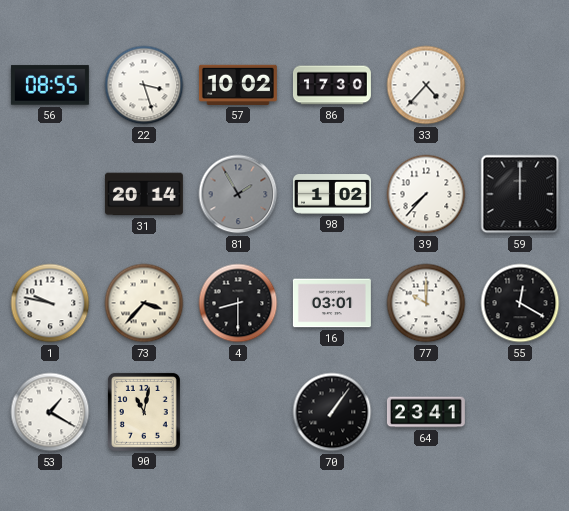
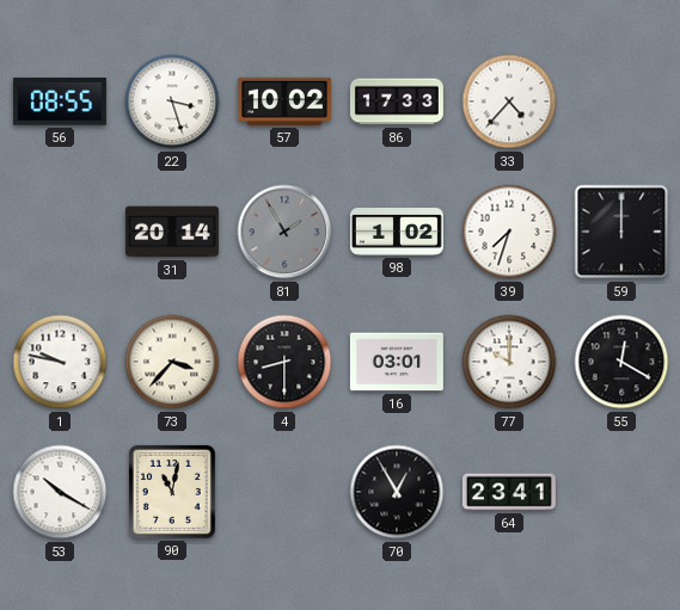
86: 17:30 -> 17:33
39: 7:37 -> 7:33
53: 1:20 -> 10:20
70: 1:06 -> 12:55
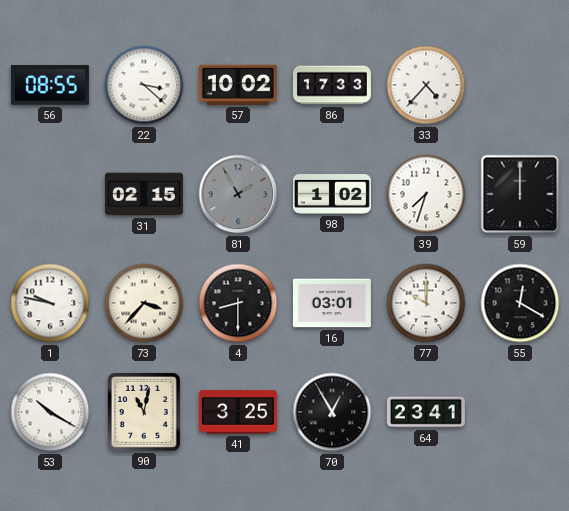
22: 3:27 -> 3:22
31: 20:14 -> 02:15
41: none -> 3:25
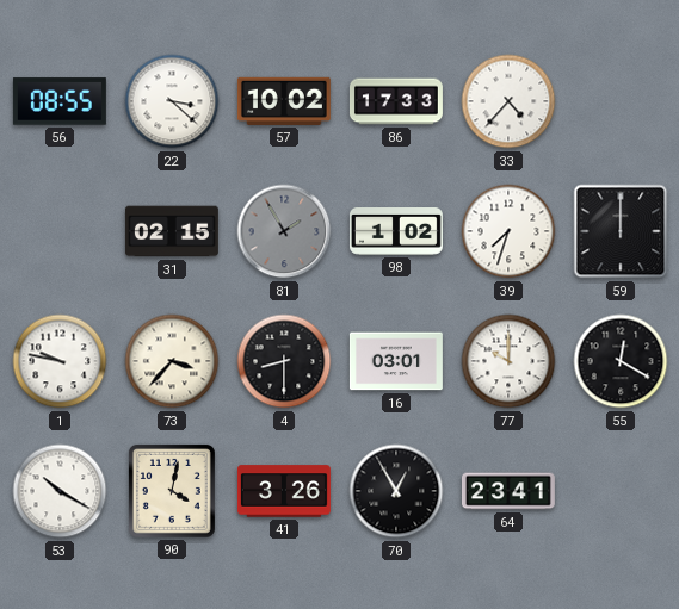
90: 11:02 -> 4:02
41: 3:25 -> 3:26
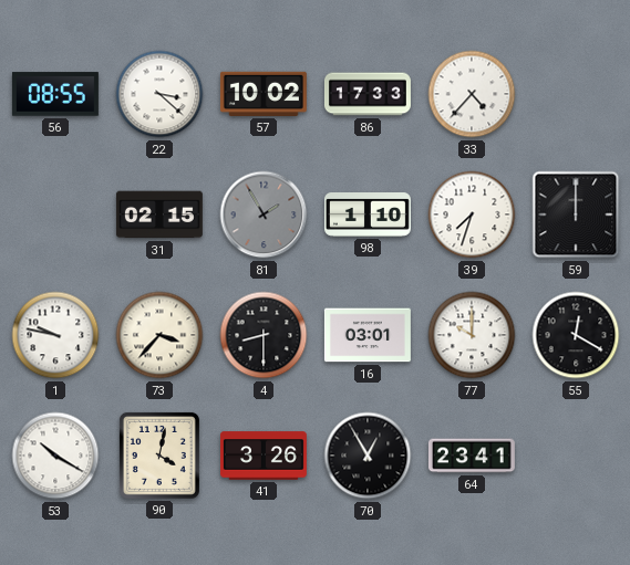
98: 1:02 -> 1:10
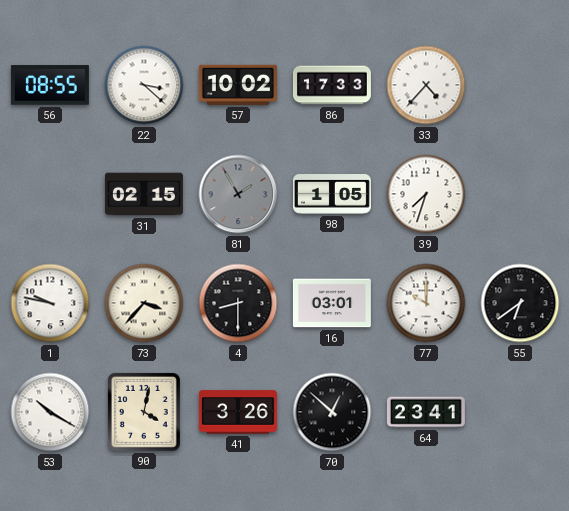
98: 1:10 -> 1:05
59: 12:00 -> none
55: 12:20 -> 6:39
70: 12:55 -> 12:52
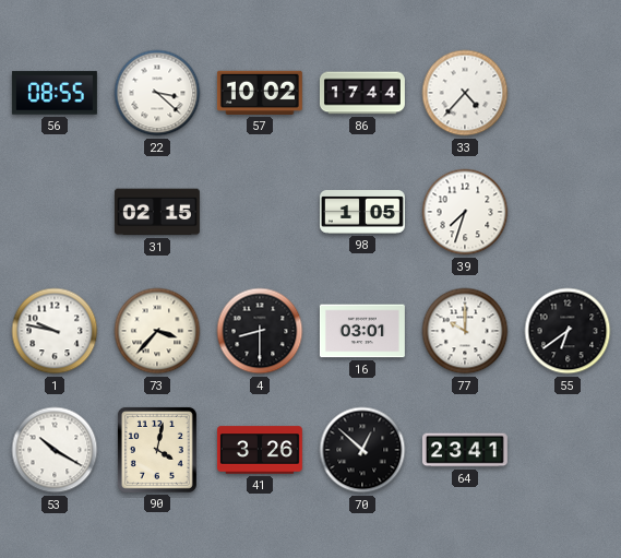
86: 17:33 -> 17:44
81: 1:55 -> none
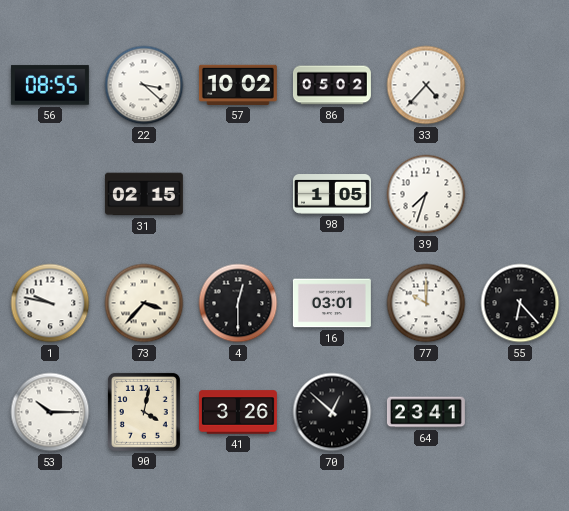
86: 17:44 -> 05:02
4: 8:30 -> 12:30
55: 6:39 -> 6:23
53: 10:20 -> 10:15
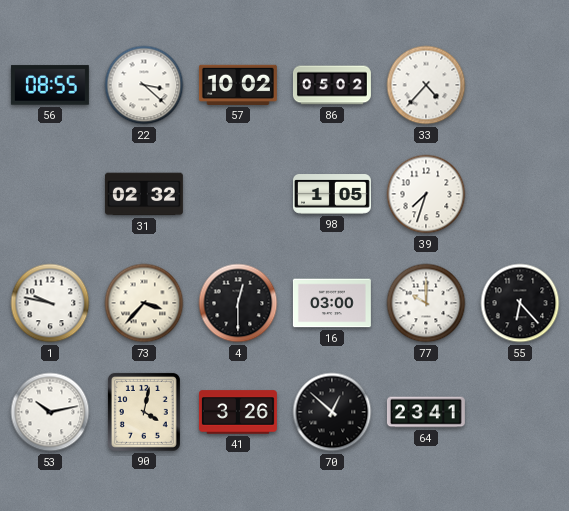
31: 02:15 -> 02:32
16: 03:01 -> 03:00
53: 10:15 -> 10:13
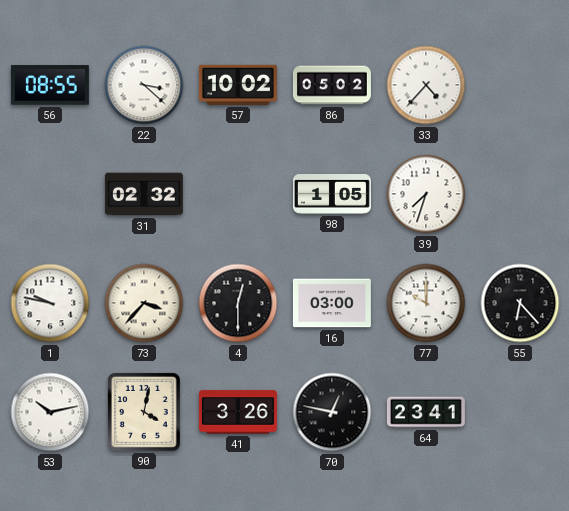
70: 12:52 -> 12:47
